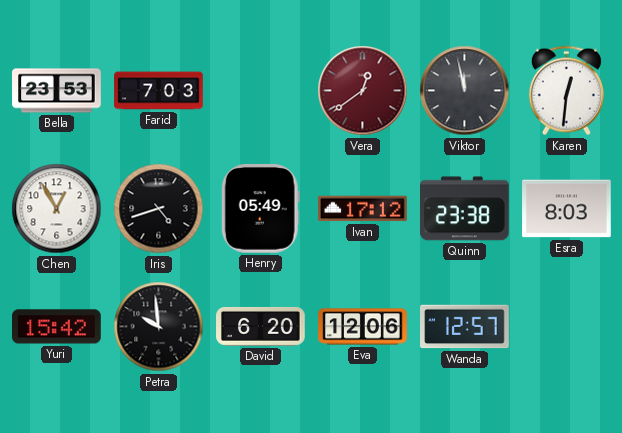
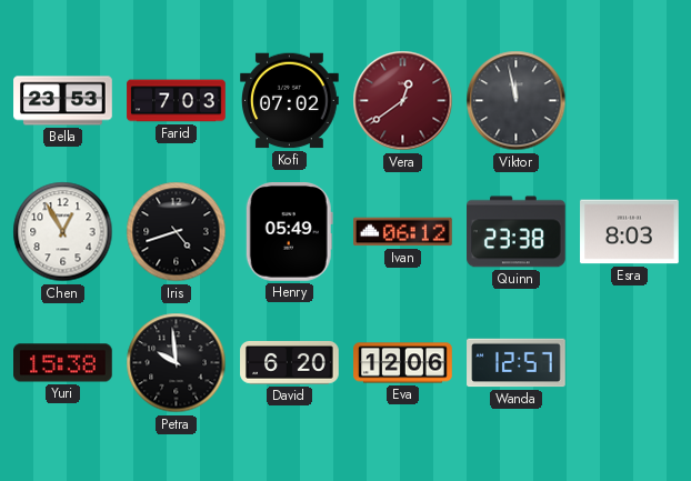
Kofi: none -> 07:02
Karen: 12:31 -> none
Ivan: 17:12 -> 06:12
Yuri: 15:42 -> 15:38
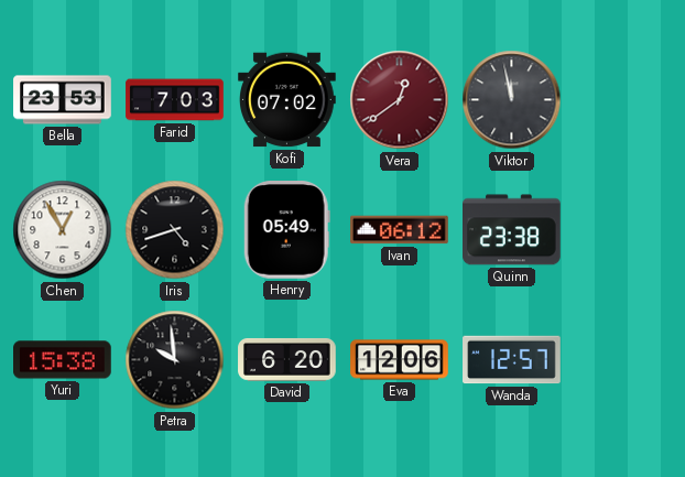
Esra: 8:03 -> none
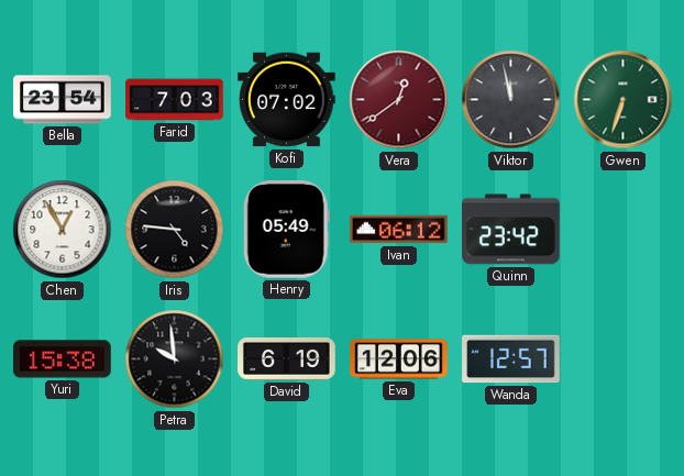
Bella: 23:53 -> 23:54
Gwen: none -> 6:33
Iris: 4:42 -> 4:46
Quinn: 23:38 -> 23:42
David: 6:20 -> 6:19
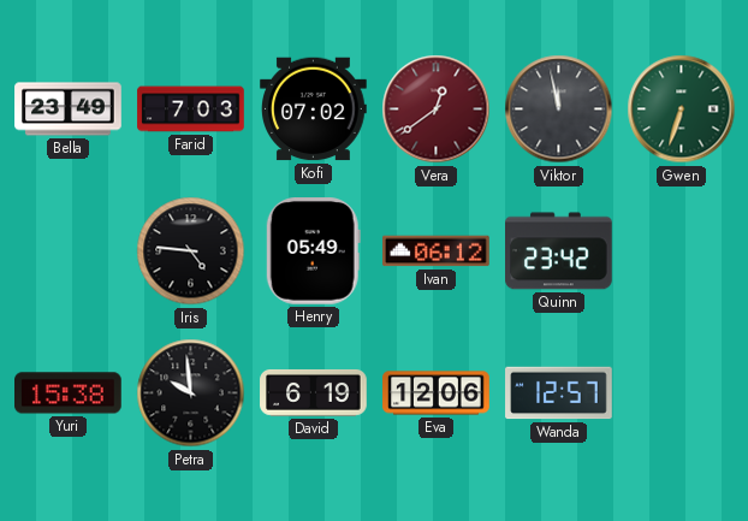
Bella: 23:54 -> 23:49
Chen: 12:55 -> none
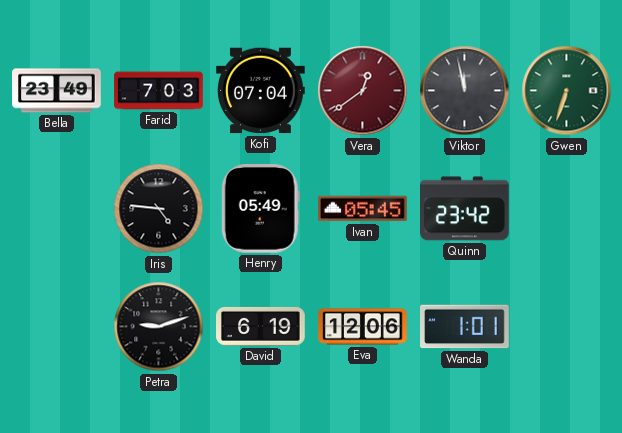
Kofi: 07:02 -> 07:04
Ivan: 06:12 -> 05:45
Yuri: 15:38 -> none
Petra: 9:59 -> 9:12
Wanda: 12:57 -> 1:01
